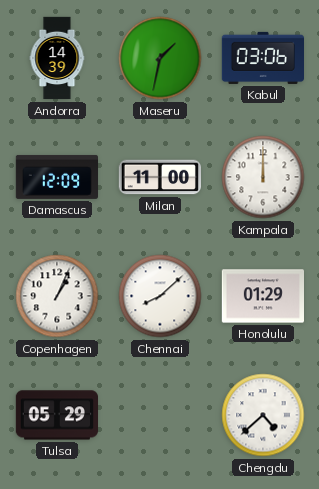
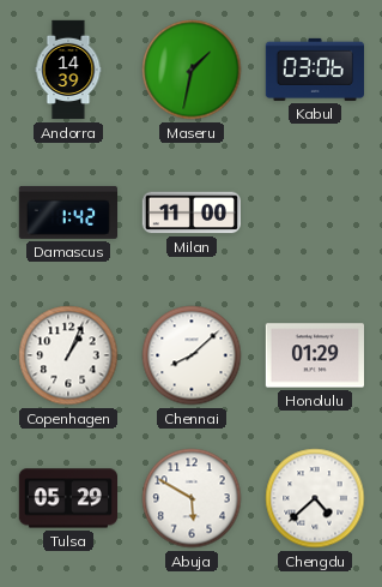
Damascus: 12:09 -> 1:42
Kampala: 12:00 -> none
Abuja: none -> 5:50
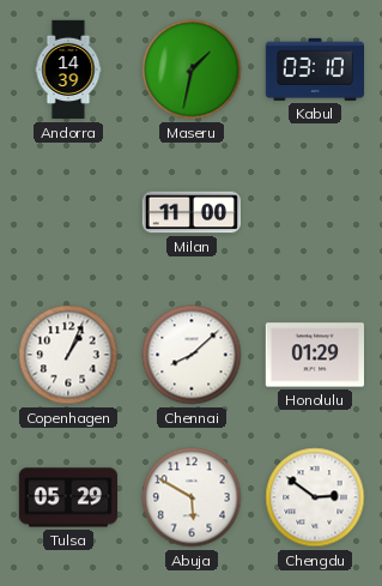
Kabul: 03:06 -> 03:10
Damascus: 1:42 -> none
Chengdu: 4:38 -> 2:51
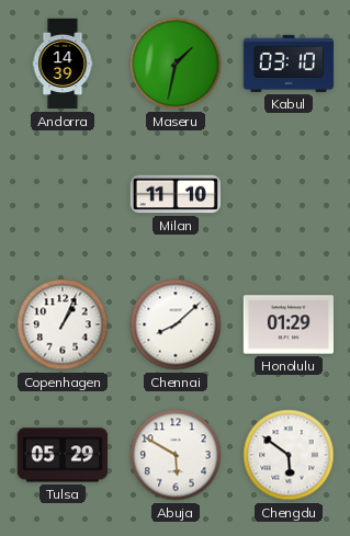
Milan: 11:00 -> 11:10
Chengdu: 2:51 -> 5:51
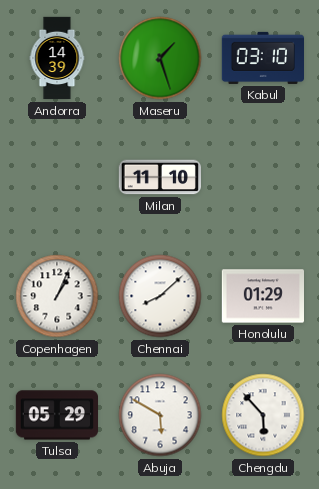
Maseru: 1:32 -> 1:27
Chengdu: 5:51 -> 5:53
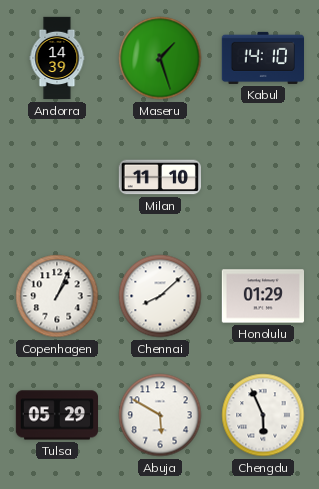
Kabul: 03:10 -> 14:10
Chengdu: 5:53 -> 5:56
